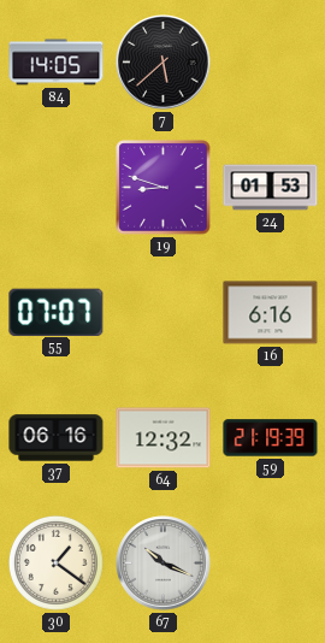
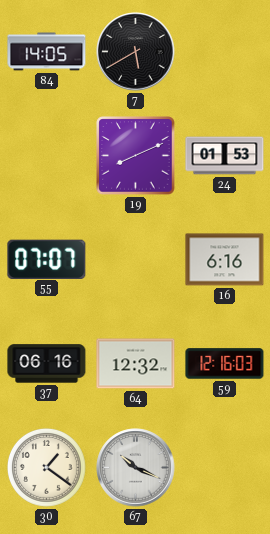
7: 5:38 -> 5:40
19: 8:48 -> 8:11
59: 21:19 -> 12:16
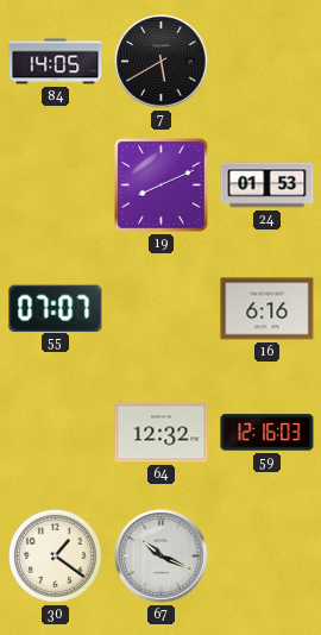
37: 06:16 -> none
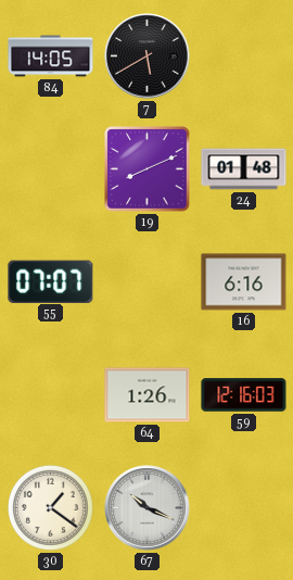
24: 01:53 -> 01:48
64: 12:32 -> 1:26
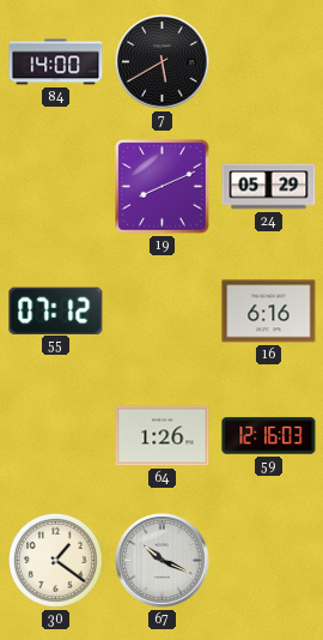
84: 14:05 -> 14:00
24: 01:48 -> 05:29
55: 07:07 -> 07:12
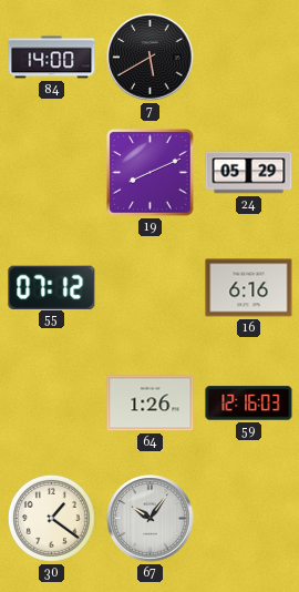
67: 10:19 -> 10:06
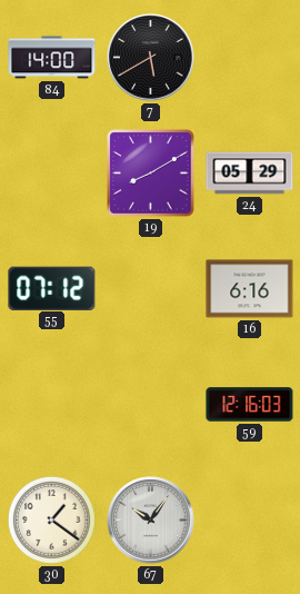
19: 8:11 -> 8:10
64: 1:26 -> none
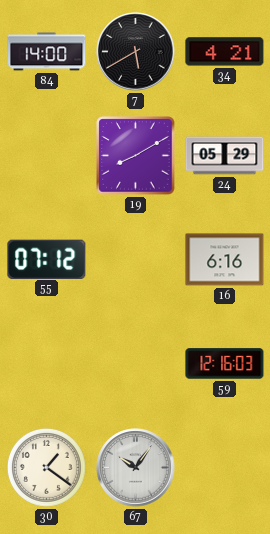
34: none -> 4:21
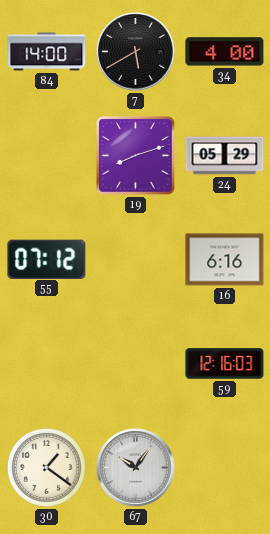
34: 4:21 -> 4:00
19: 8:10 -> 8:12
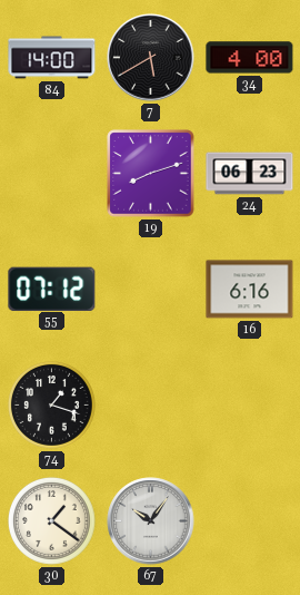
24: 05:29 -> 06:23
74: none -> 1:18
59: 12:16 -> none
